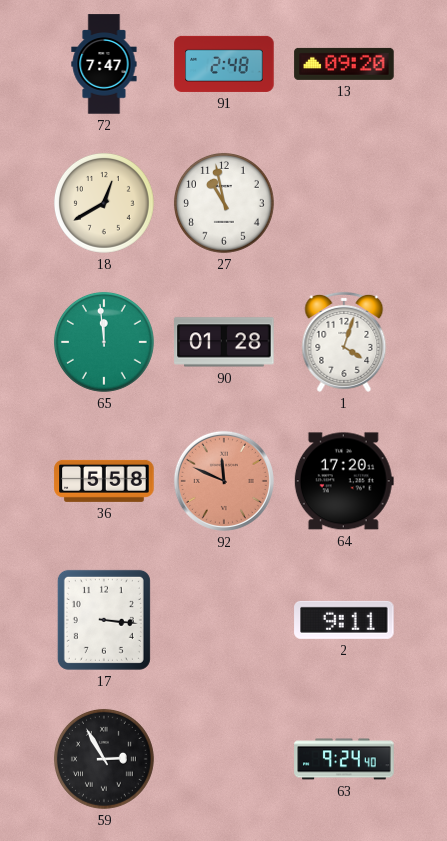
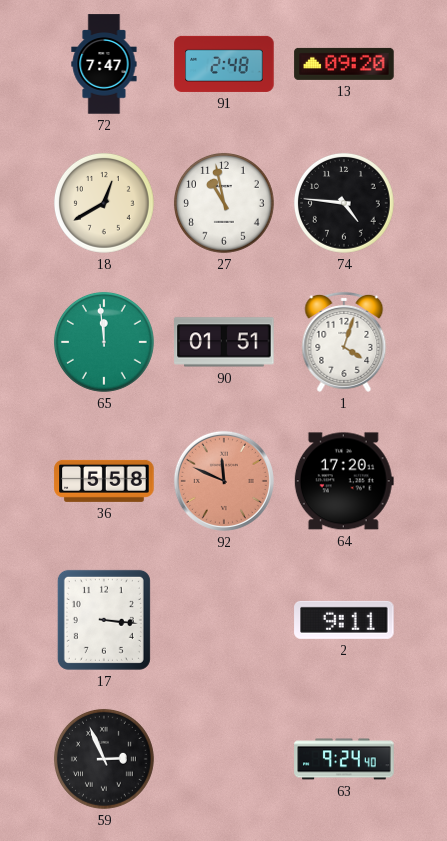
74: none -> 4:46
90: 01:28 -> 01:51
59: 2:55 -> 2:56
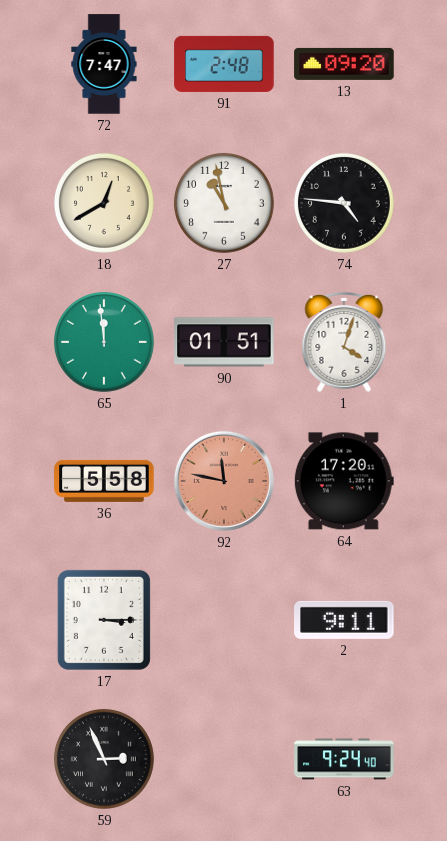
92: 11:49 -> 11:47
17: 3:16 -> 3:15
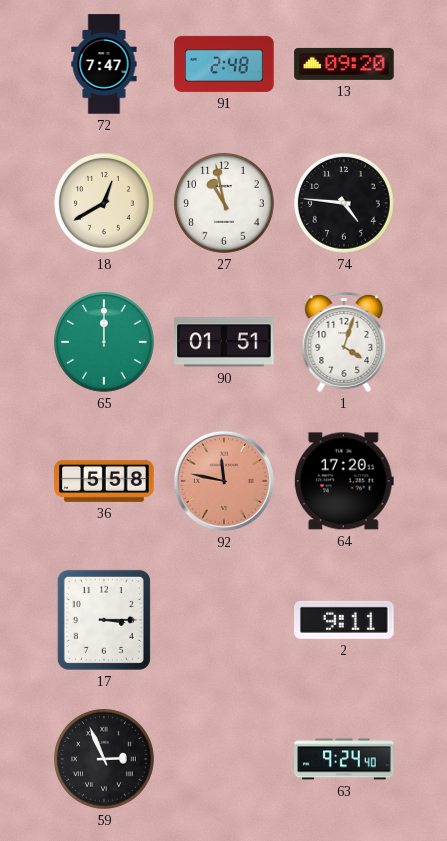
65: 11:59 -> 12:00
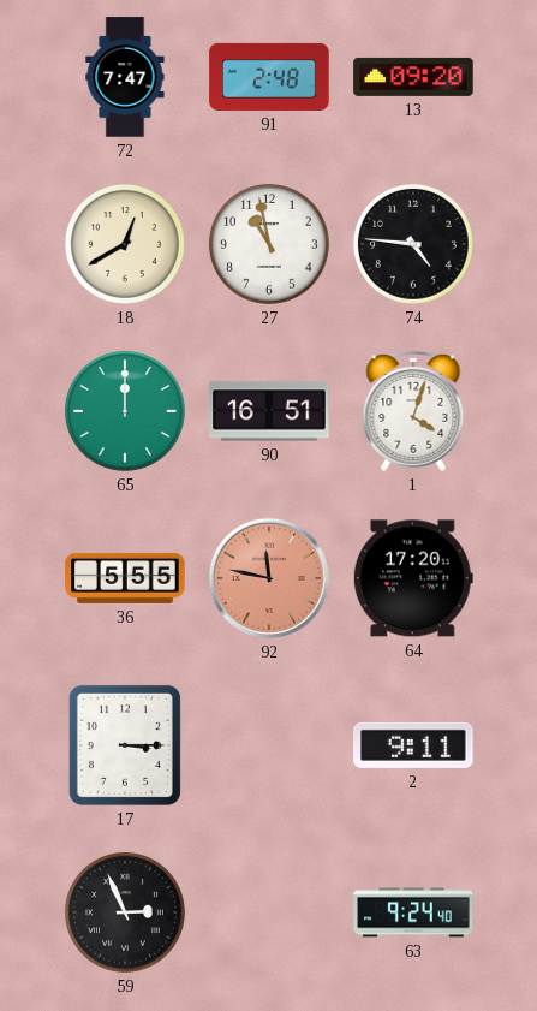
90: 01:51 -> 16:51
36: 5:58 -> 5:55
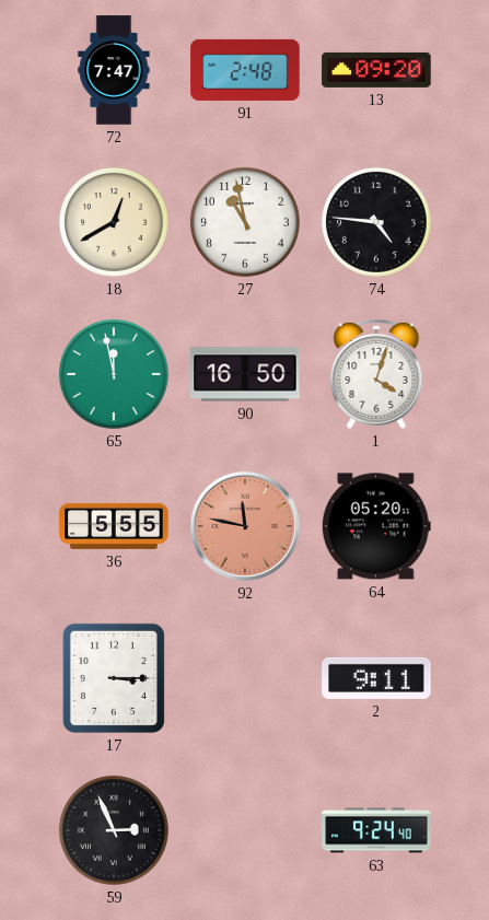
65: 12:00 -> 11:58
90: 16:51 -> 16:50
64: 17:20 -> 05:20
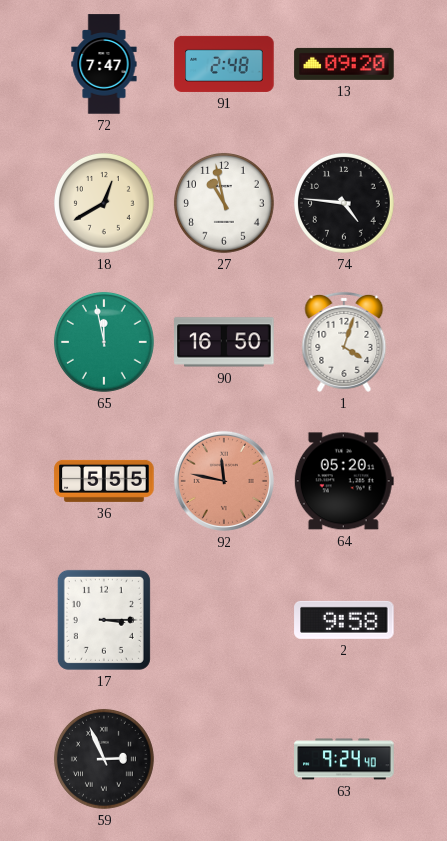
2: 9:11 -> 9:58
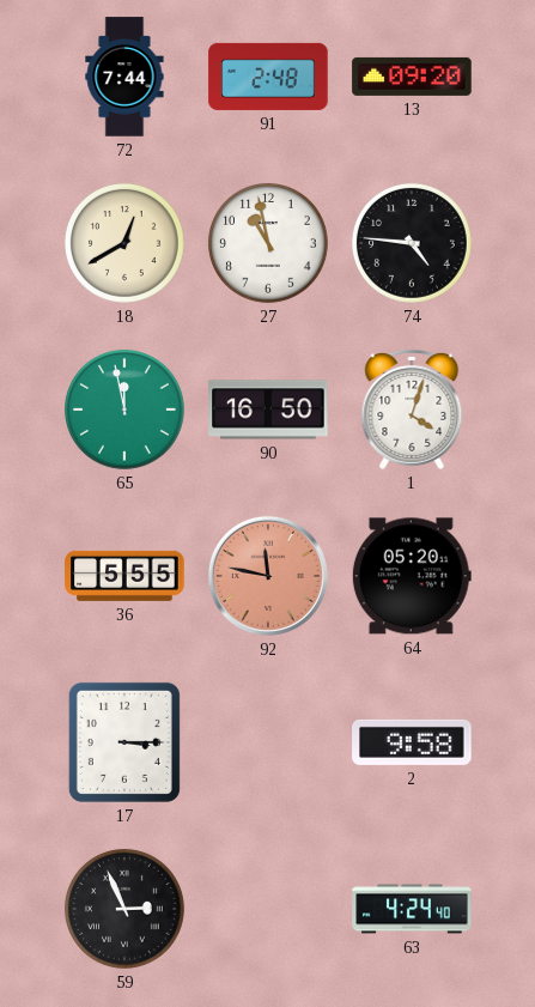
72: 7:47 -> 7:44
63: 9:24 -> 4:24
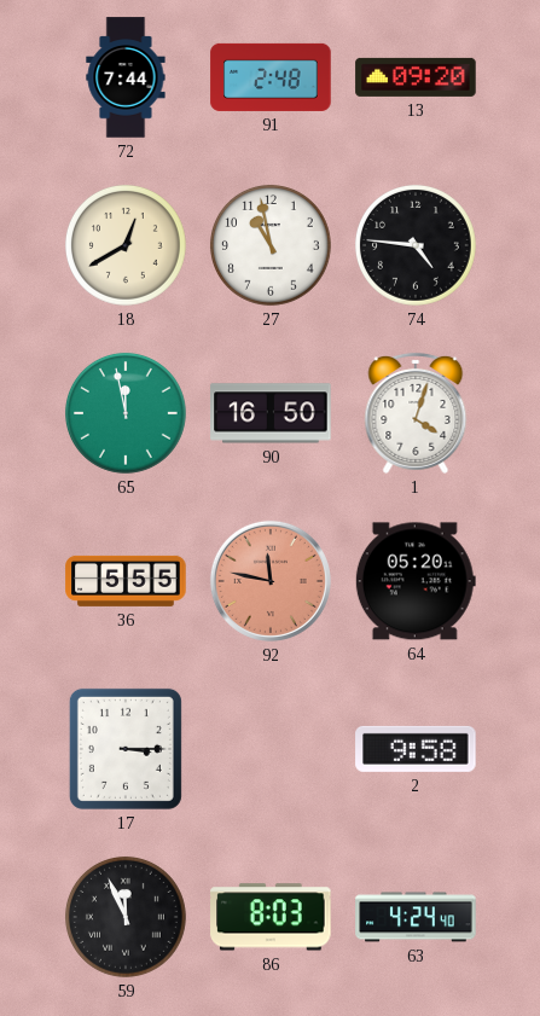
59: 2:56 -> 11:56
86: none -> 8:03
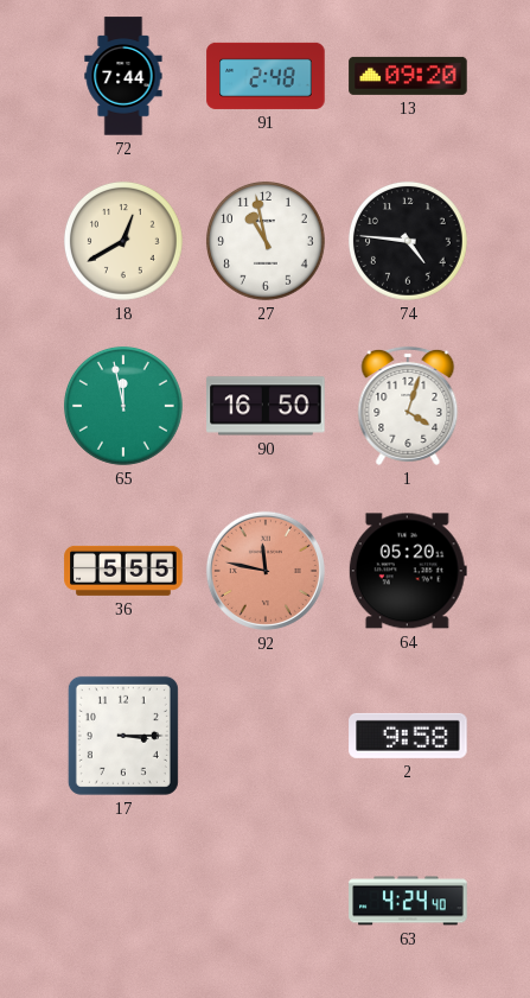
59: 11:56 -> none
86: 8:03 -> none
